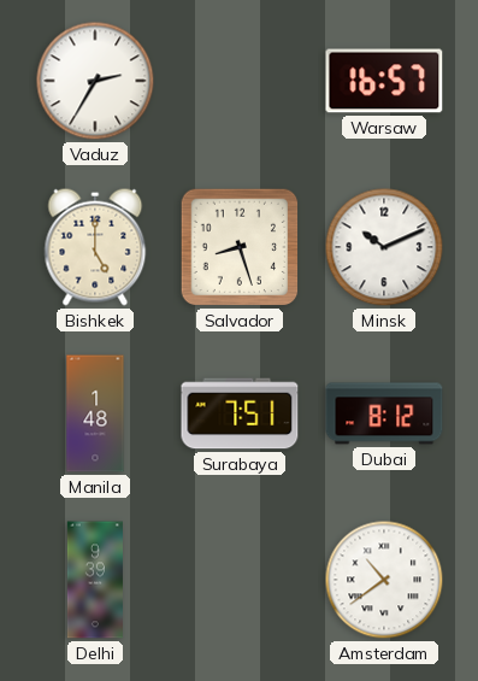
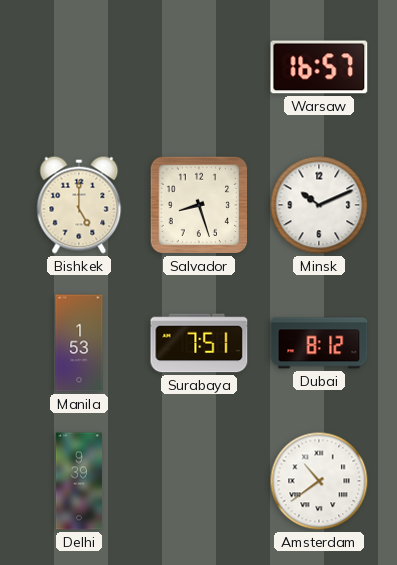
Vaduz: 2:35 -> none
Manila: 1:48 -> 1:53
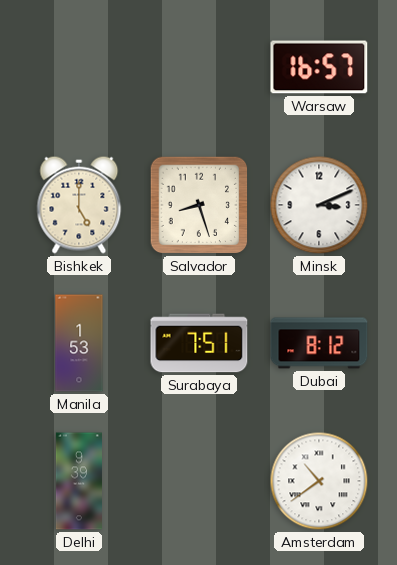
Minsk: 10:11 -> 3:11
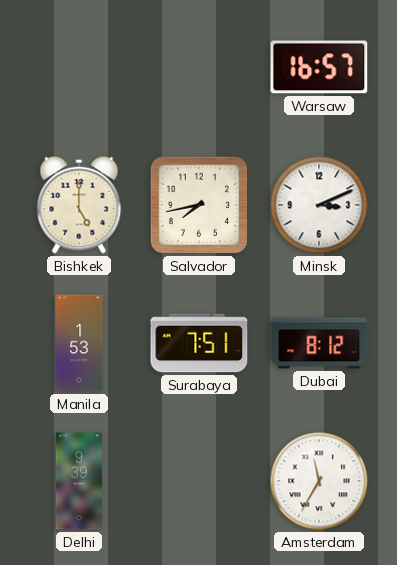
Salvador: 8:27 -> 7:43
Amsterdam: 10:39 -> 11:35
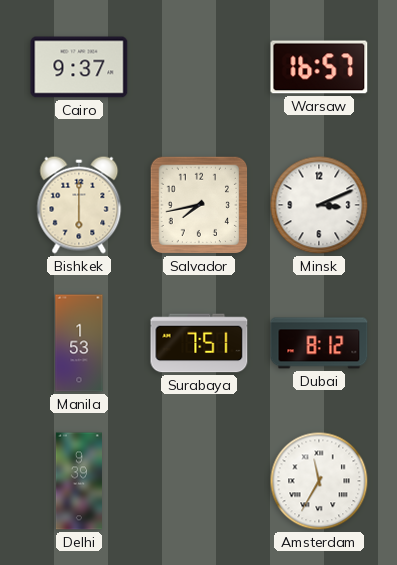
Cairo: none -> 9:37
Bishkek: 5:00 -> 6:00
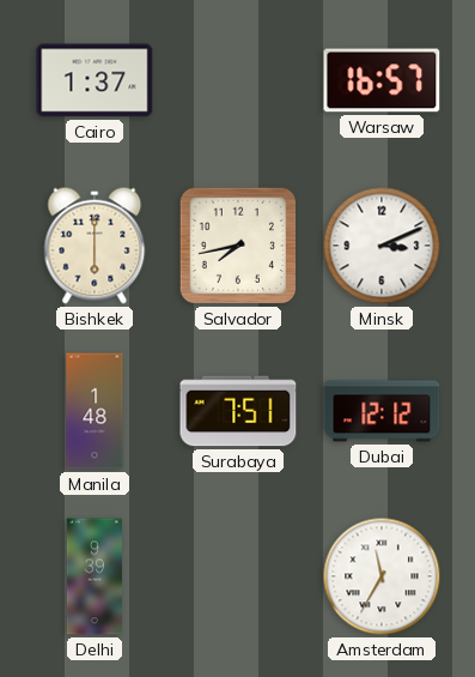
Cairo: 9:37 -> 1:37
Manila: 1:53 -> 1:48
Dubai: 8:12 -> 12:12
